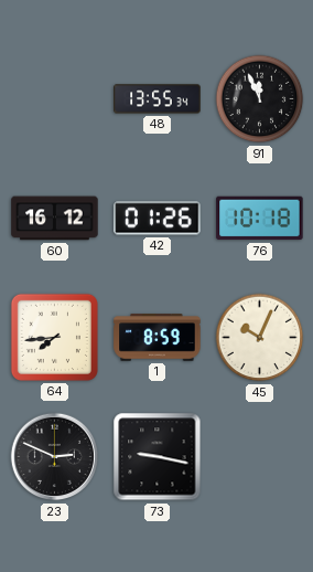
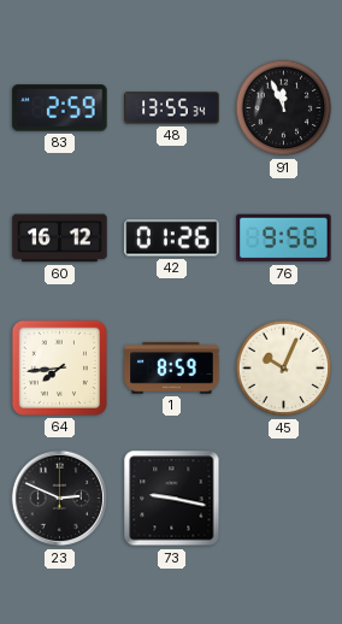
83: none -> 2:59
76: 10:18 -> 9:56
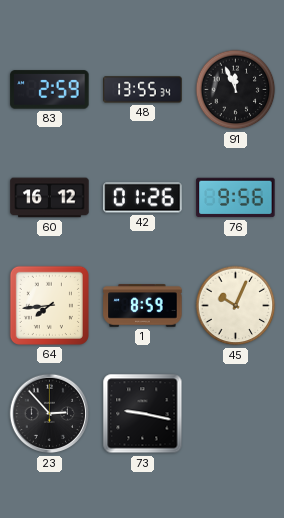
23: 2:49 -> 2:53
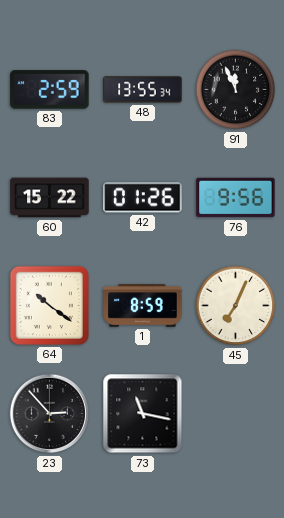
60: 16:12 -> 15:22
64: 7:44 -> 10:21
45: 10:04 -> 7:04
73: 9:17 -> 11:17
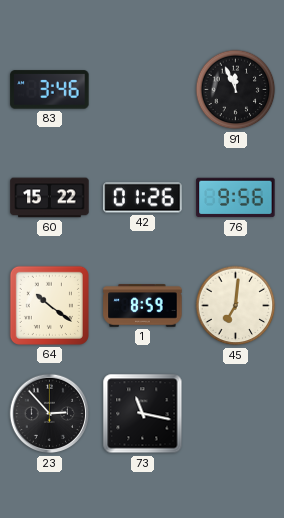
83: 2:59 -> 3:46
48: 13:55 -> none
45: 7:04 -> 7:01
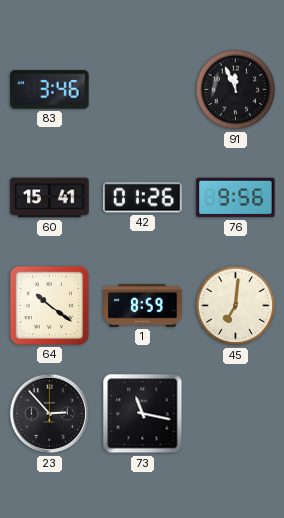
60: 15:22 -> 15:41
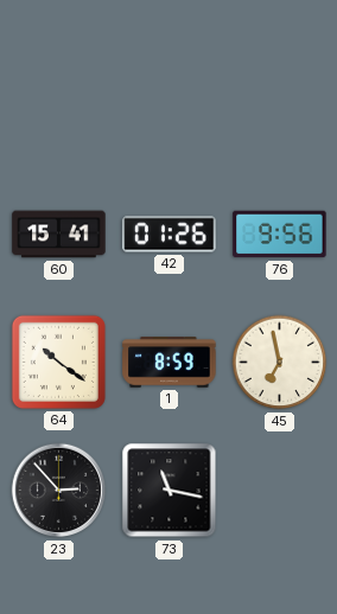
83: 3:46 -> none
91: 11:56 -> none
45: 7:01 -> 6:58
